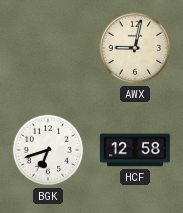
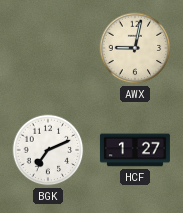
BGK: 6:42 -> 7:11
HCF: 12:58 -> 1:27
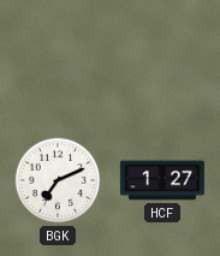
AWX: 9:02 -> none
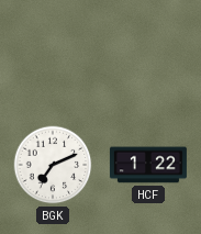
HCF: 1:27 -> 1:22
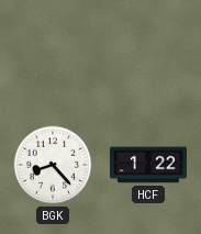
BGK: 7:11 -> 8:23
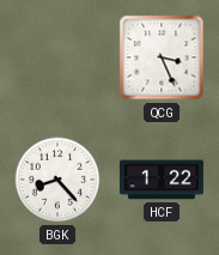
QCG: none -> 3:26
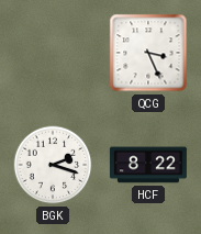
BGK: 8:23 -> 2:18
HCF: 1:22 -> 8:22
